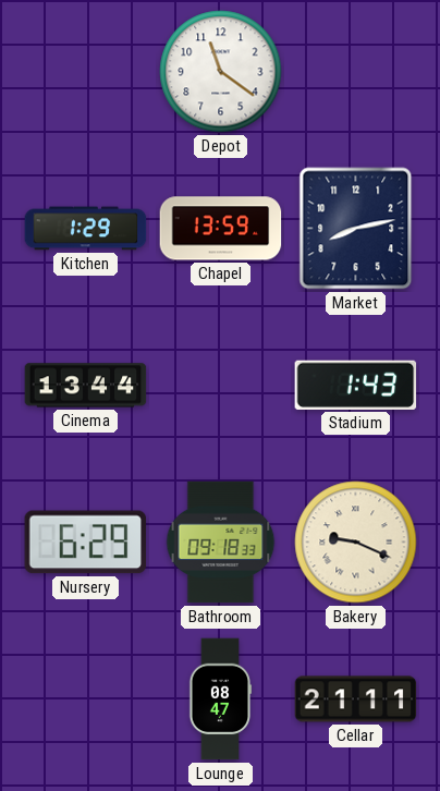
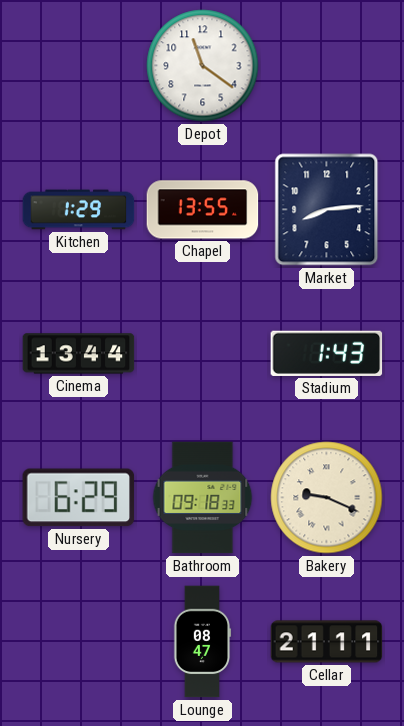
Chapel: 13:59 -> 13:55
Market: 8:13 -> 8:14
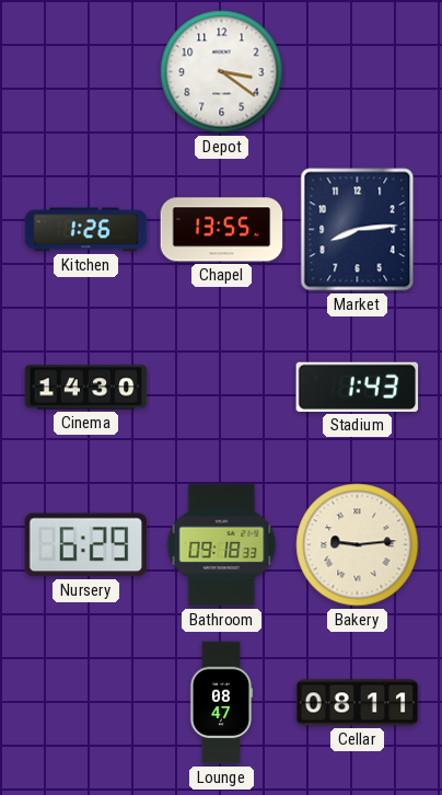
Depot: 11:21 -> 3:21
Kitchen: 1:29 -> 1:26
Cinema: 13:44 -> 14:30
Bakery: 9:19 -> 9:14
Cellar: 21:11 -> 08:11
